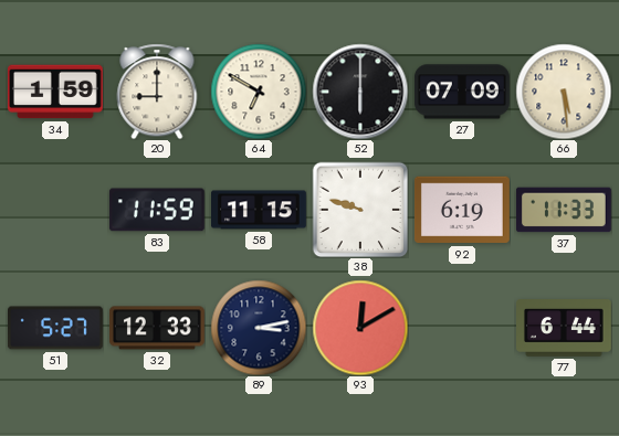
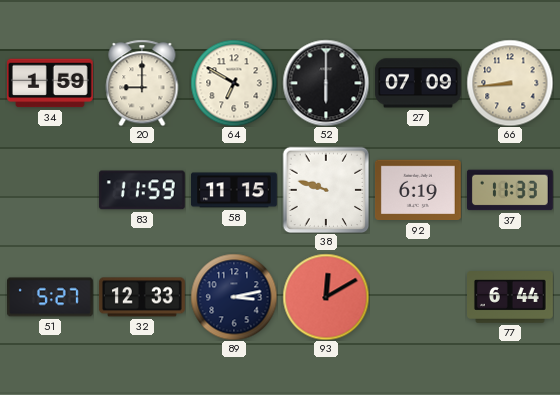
66: 5:29 -> 8:44
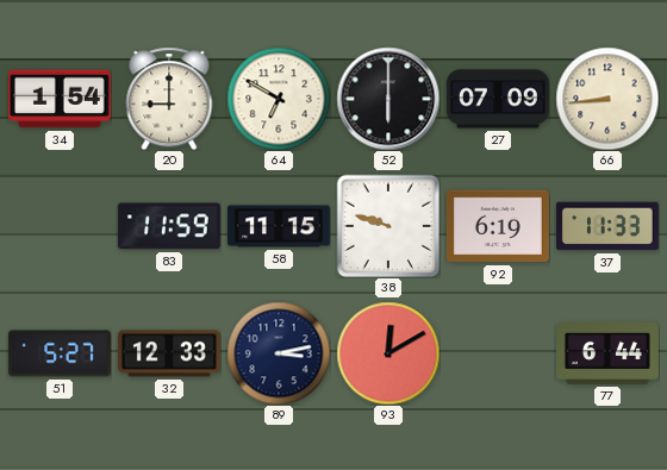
34: 1:59 -> 1:54
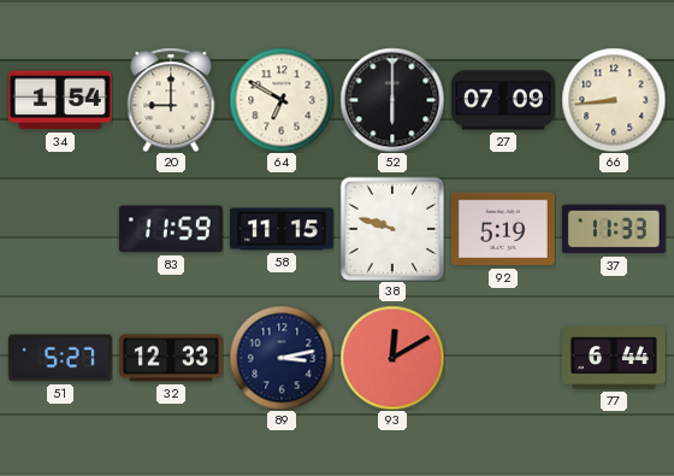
92: 6:19 -> 5:19
